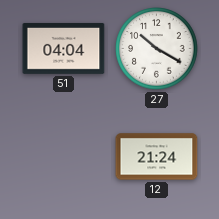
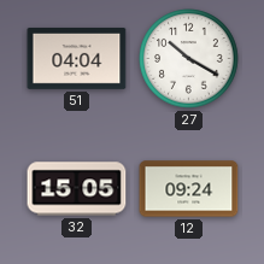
32: none -> 15:05
12: 21:24 -> 09:24
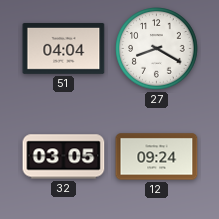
27: 10:20 -> 8:20
32: 15:05 -> 03:05
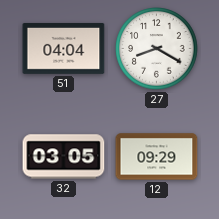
12: 09:24 -> 09:29
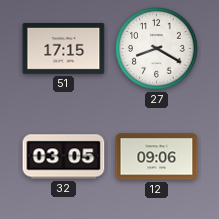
51: 04:04 -> 17:15
12: 09:29 -> 09:06
